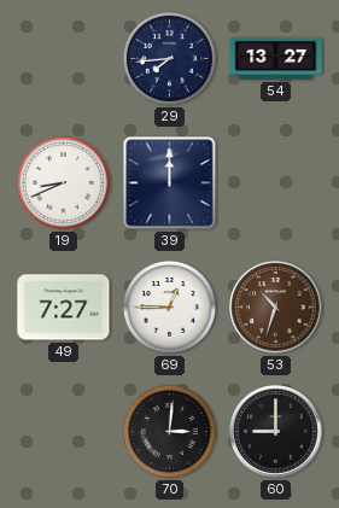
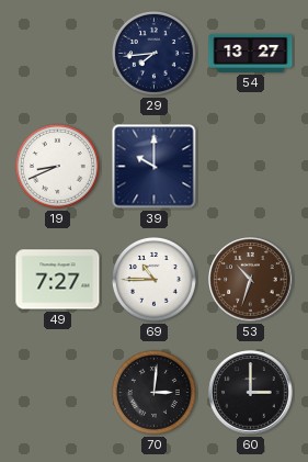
39: 12:00 -> 10:00
69: 12:45 -> 10:45
60: 9:00 -> 3:00
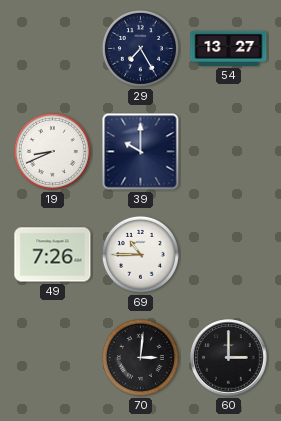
29: 7:44 -> 7:25
49: 7:27 -> 7:26
53: 10:33 -> none
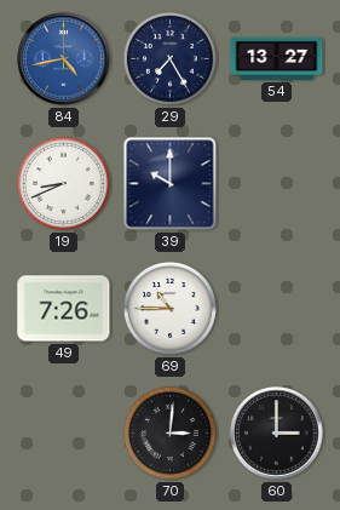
84: none -> 4:43
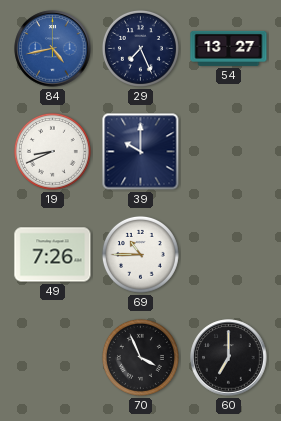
29: 7:25 -> 7:26
70: 3:01 -> 3:56
60: 3:00 -> 7:00
